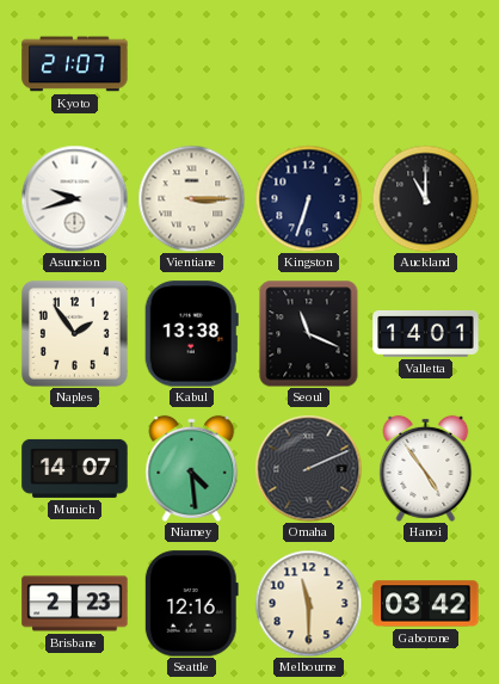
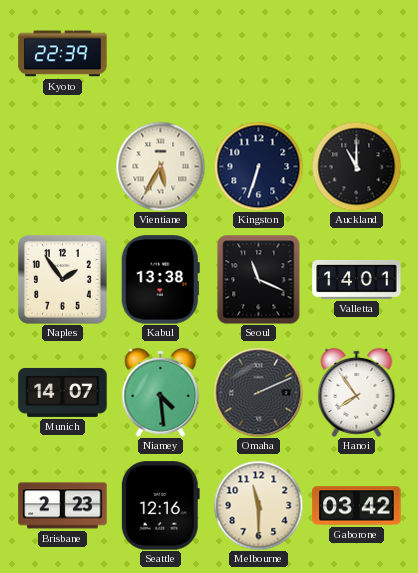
Kyoto: 21:07 -> 22:39
Asuncion: 9:42 -> none
Vientiane: 3:15 -> 5:35
Hanoi: 4:54 -> 7:54
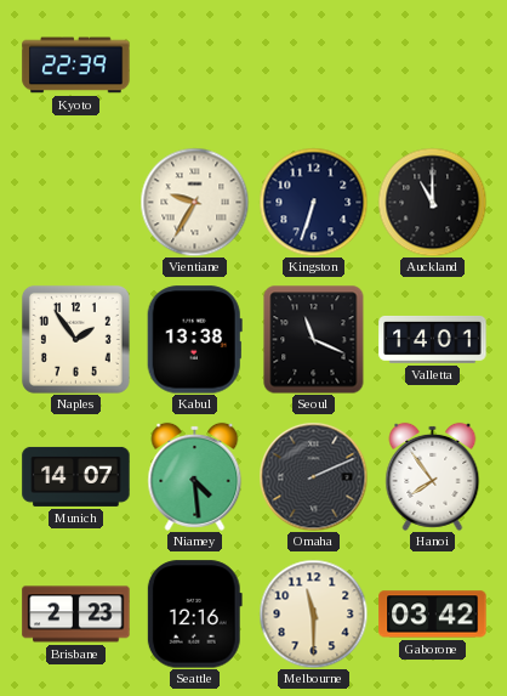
Vientiane: 5:35 -> 9:35
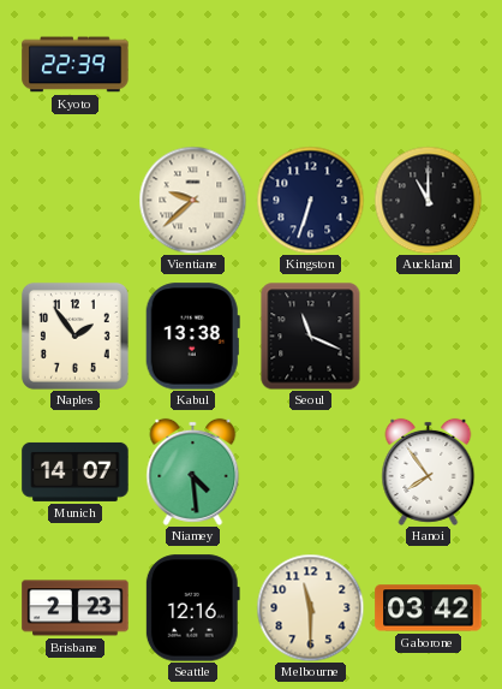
Vientiane: 9:35 -> 9:38
Valletta: 14:01 -> none
Omaha: 2:11 -> none
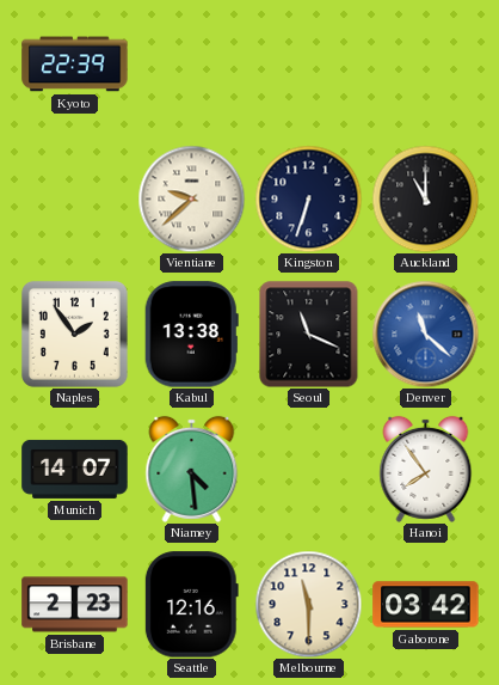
Denver: none -> 11:22
